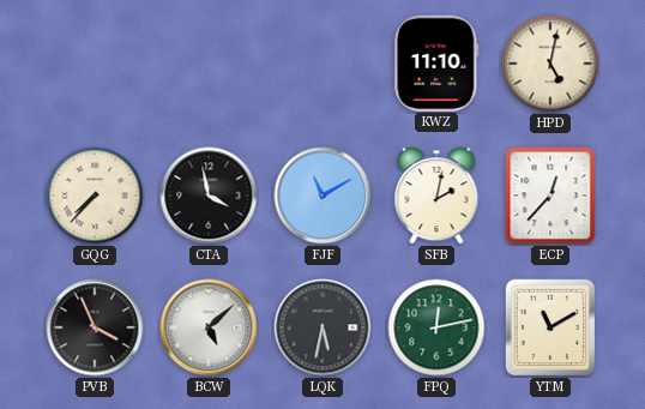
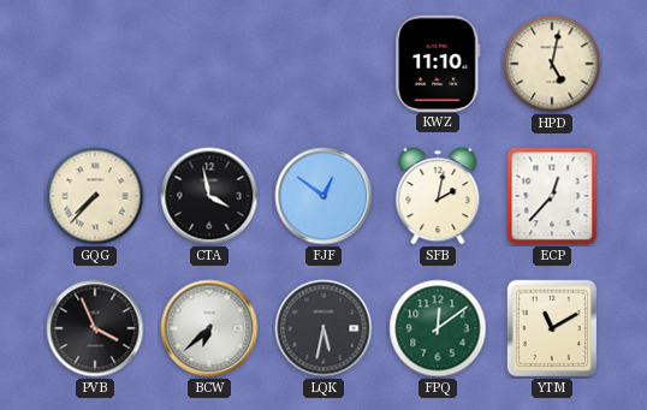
FJF: 11:10 -> 12:51
BCW: 5:08 -> 6:38
FPQ: 12:13 -> 12:09
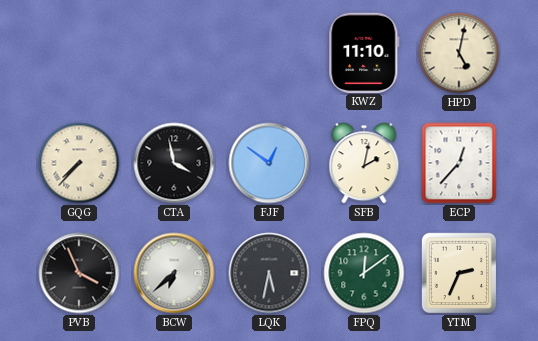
YTM: 11:10 -> 2:34
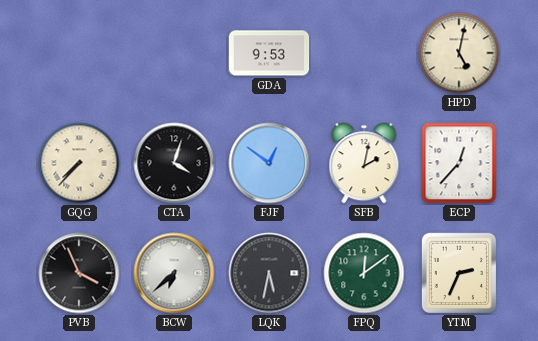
GDA: none -> 9:53
KWZ: 11:10 -> none
CTA: 3:58 -> 4:03
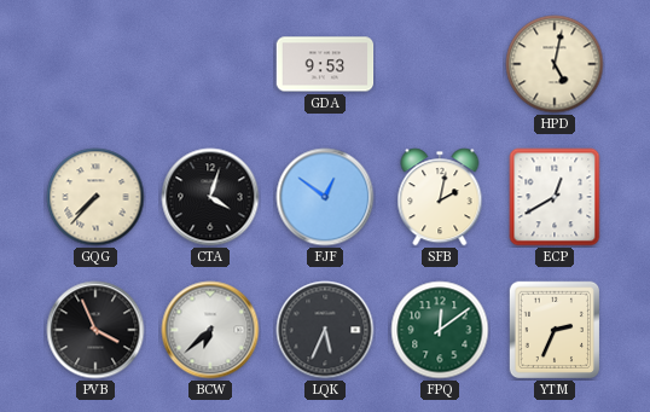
ECP: 12:37 -> 12:40
LQK: 5:32 -> 5:34
